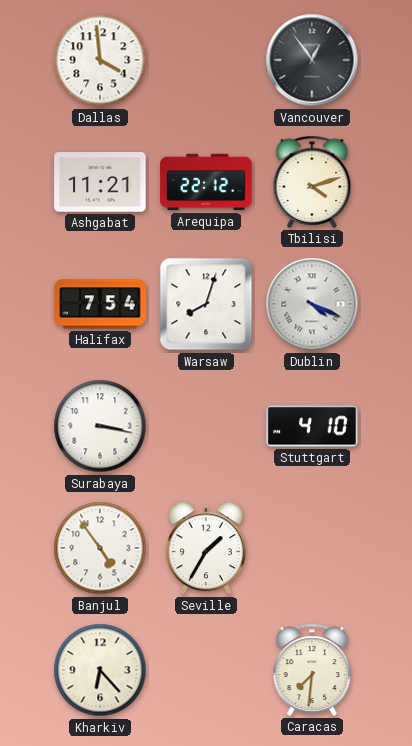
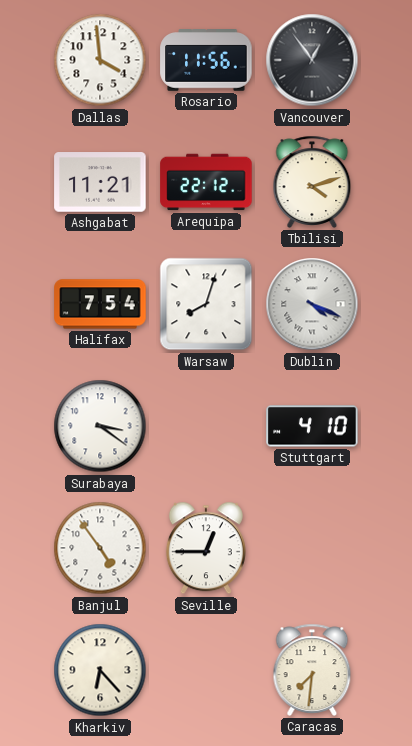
Rosario: none -> 11:56
Surabaya: 3:17 -> 3:21
Seville: 1:35 -> 12:45
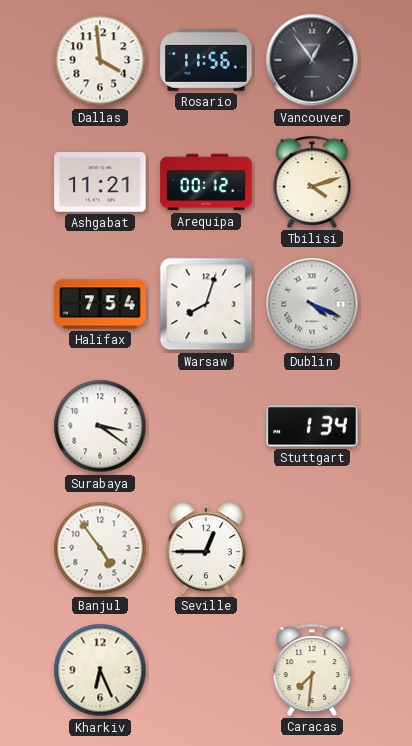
Arequipa: 22:12 -> 00:12
Stuttgart: 4:10 -> 1:34
Kharkiv: 6:23 -> 6:26
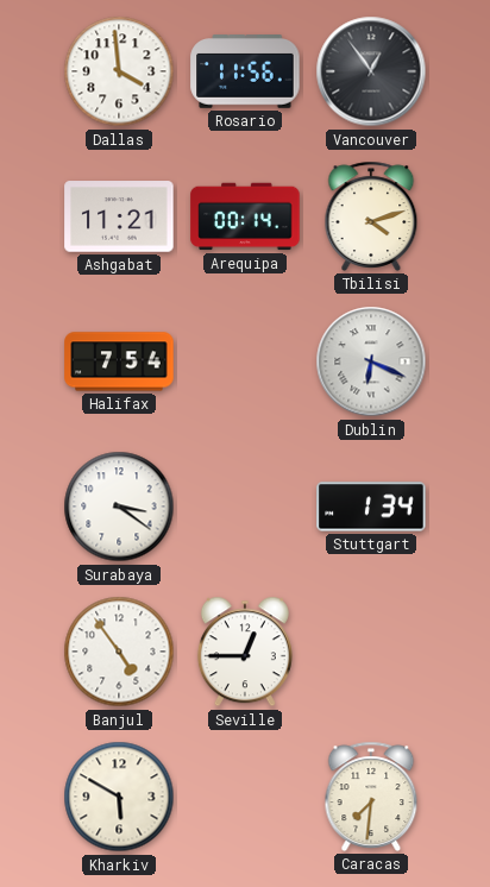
Arequipa: 00:12 -> 00:14
Warsaw: 8:03 -> none
Dublin: 4:19 -> 6:19
Kharkiv: 6:26 -> 5:50
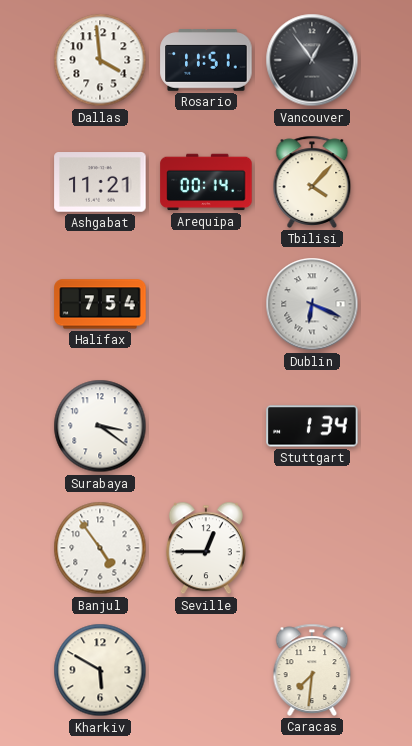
Rosario: 11:56 -> 11:51
Tbilisi: 4:12 -> 4:07
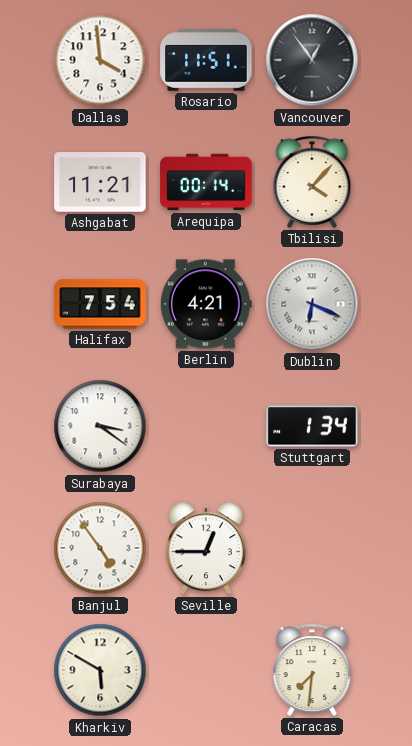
Berlin: none -> 4:21
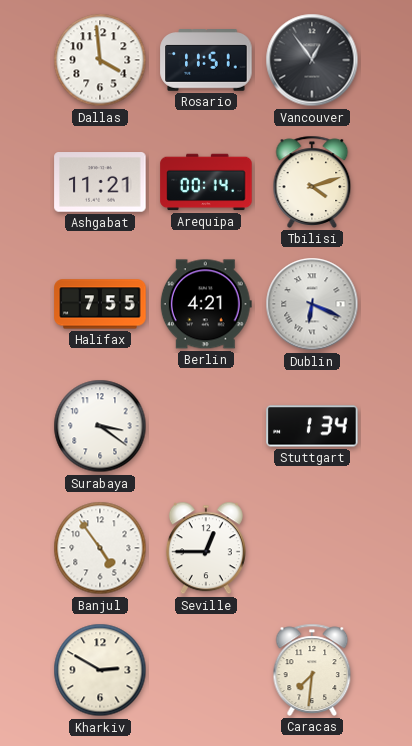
Tbilisi: 4:07 -> 4:12
Halifax: 7:54 -> 7:55
Kharkiv: 5:50 -> 2:50
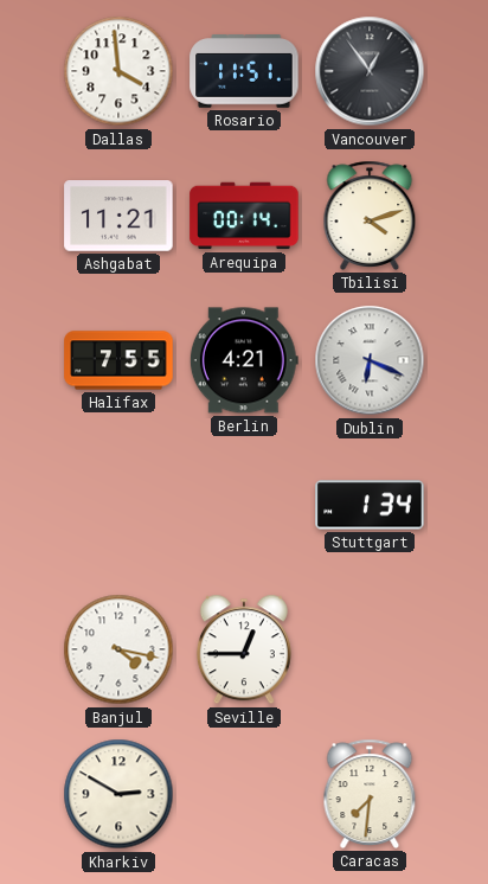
Surabaya: 3:21 -> none
Banjul: 4:54 -> 4:17
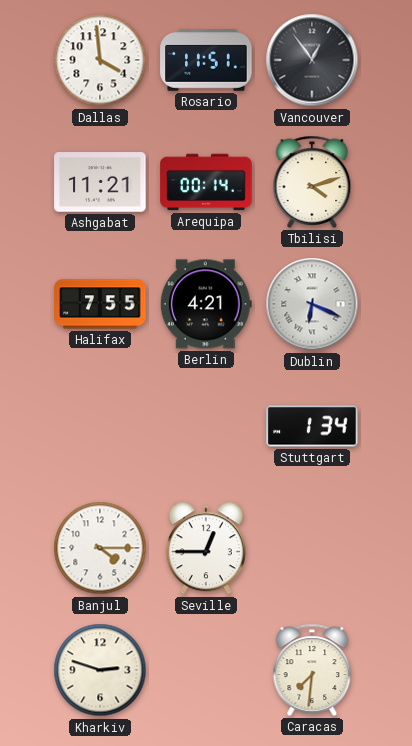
Banjul: 4:17 -> 4:15
Kharkiv: 2:50 -> 2:48
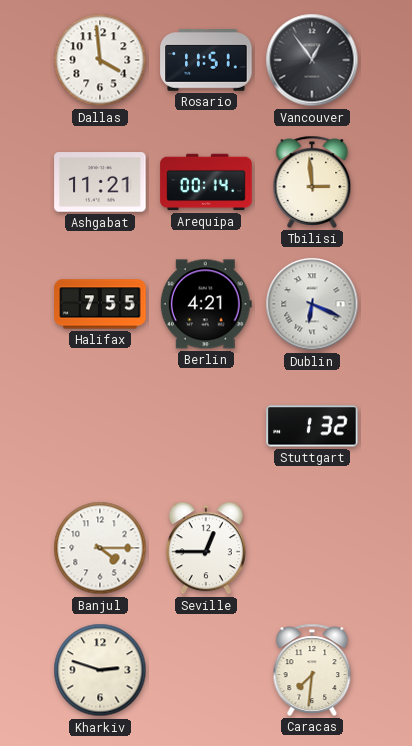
Tbilisi: 4:12 -> 2:59
Stuttgart: 1:34 -> 1:32
